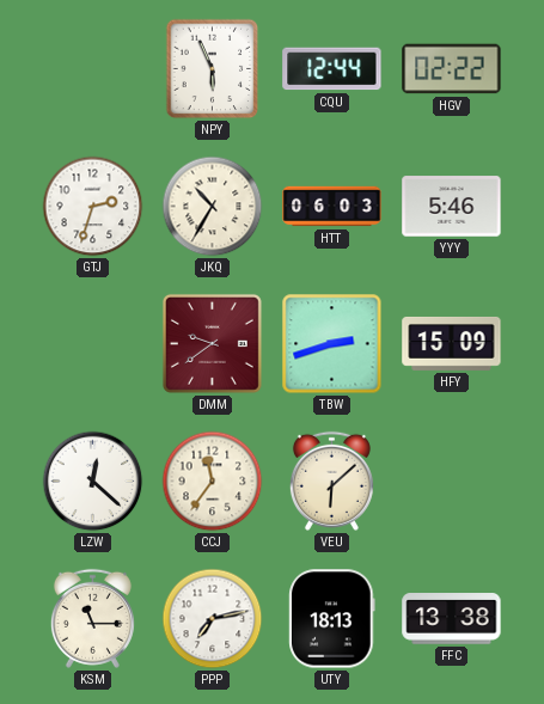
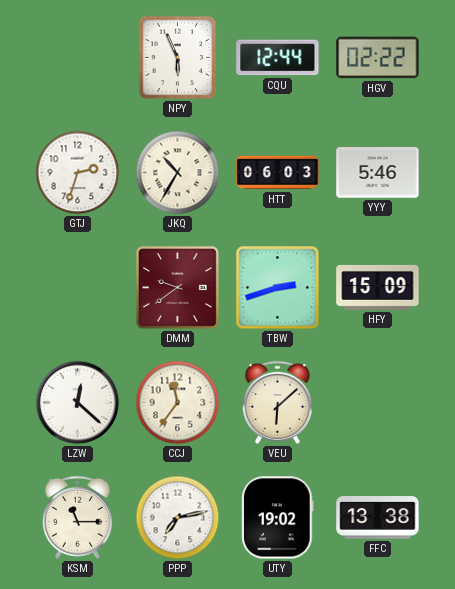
UTY: 18:13 -> 19:02
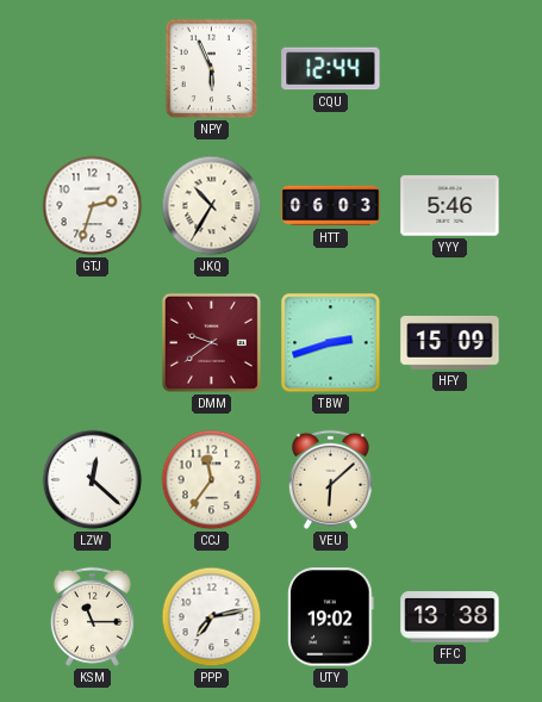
HGV: 02:22 -> none
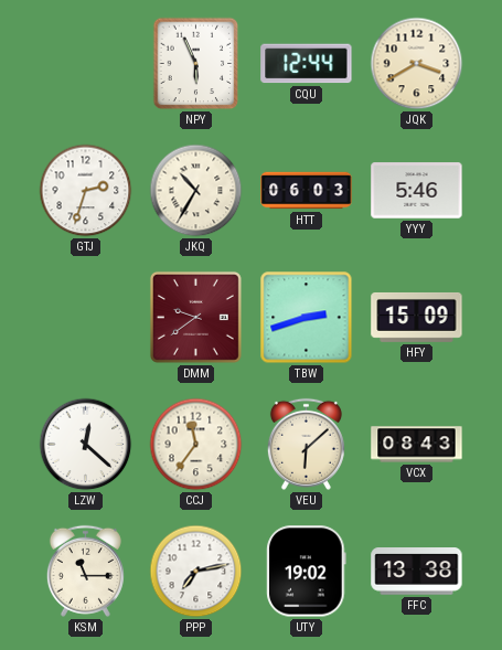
JQK: none -> 3:40
VCX: none -> 08:43
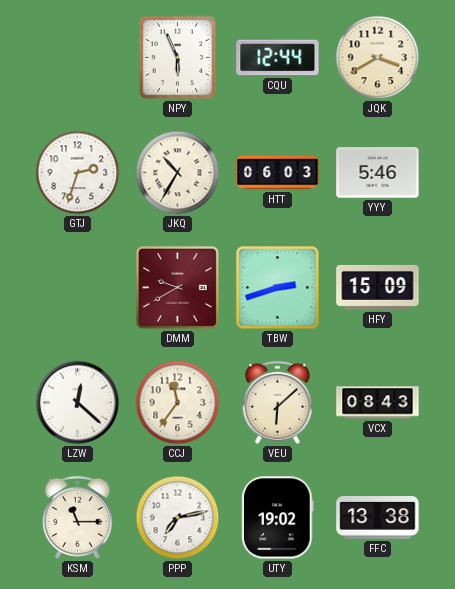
DMM: 9:39 -> 9:40
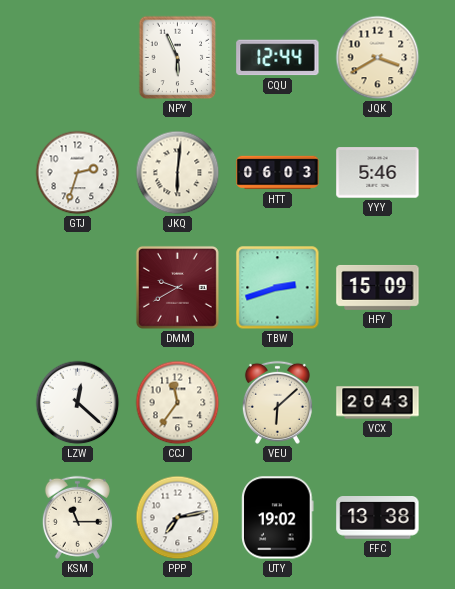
JKQ: 10:35 -> 6:01
VCX: 08:43 -> 20:43
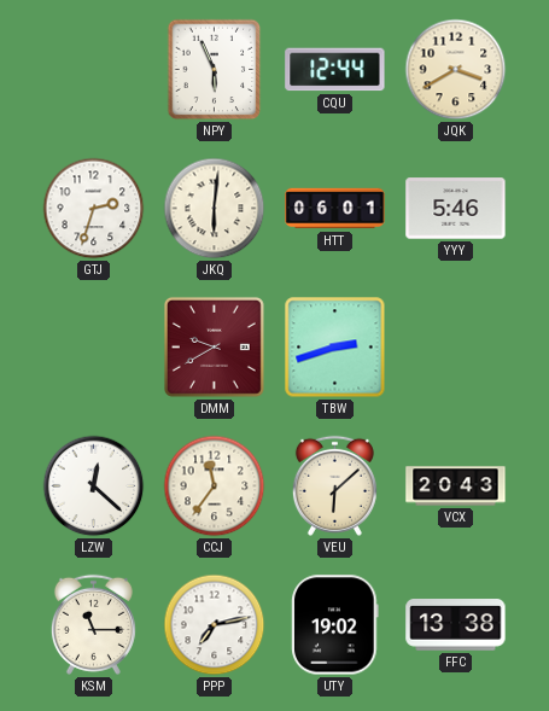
HTT: 06:03 -> 06:01
HFY: 15:09 -> none
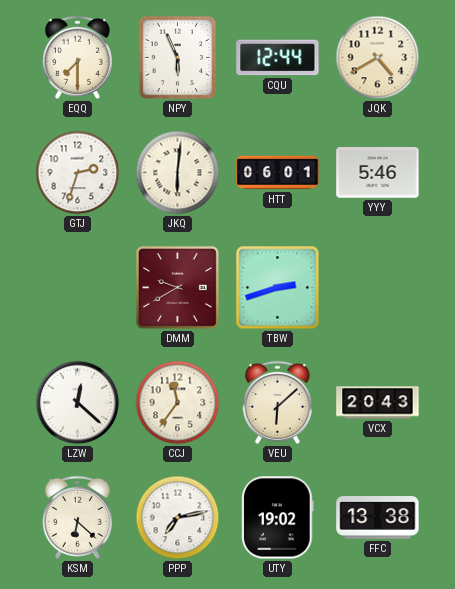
EQQ: none -> 7:30
JQK: 3:40 -> 4:40
KSM: 11:15 -> 6:22
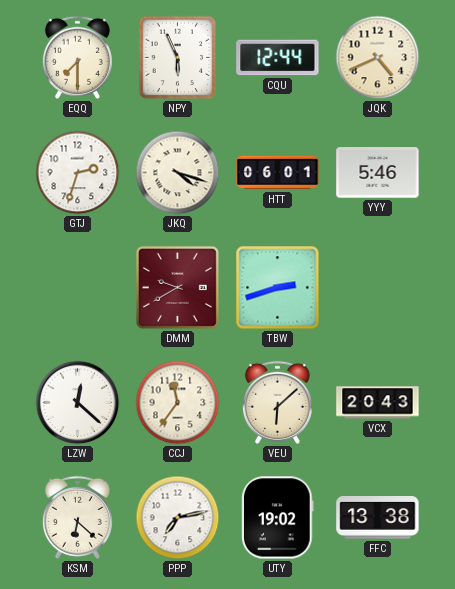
JQK: 4:40 -> 4:41
JKQ: 6:01 -> 4:18
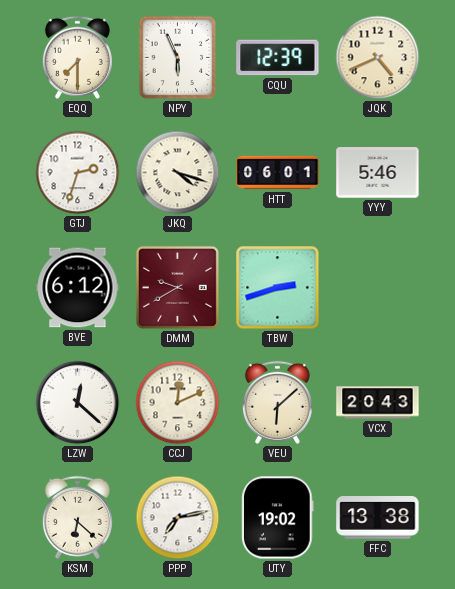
CQU: 12:44 -> 12:39
BVE: none -> 6:12
CCJ: 11:36 -> 12:11
